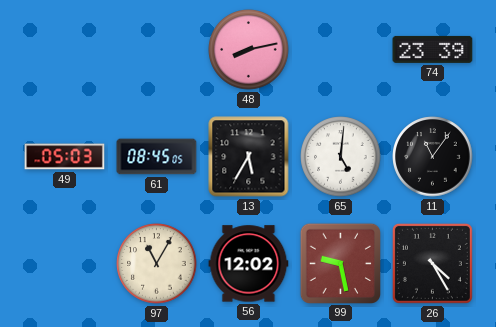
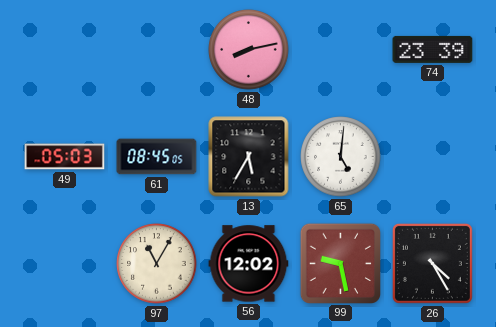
11: 11:06 -> none
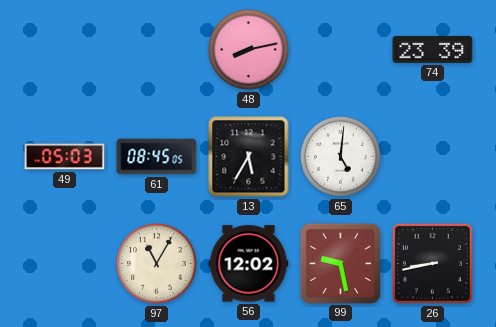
26: 4:25 -> 8:43
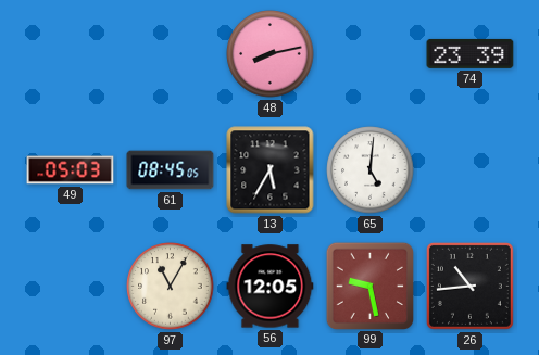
56: 12:02 -> 12:05
26: 8:43 -> 10:44
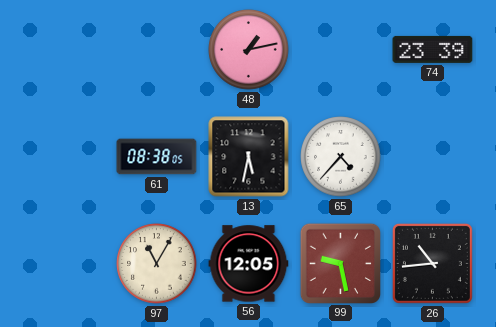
48: 8:13 -> 1:13
49: 05:03 -> none
61: 08:45 -> 08:38
13: 5:35 -> 5:32
65: 5:01 -> 4:37
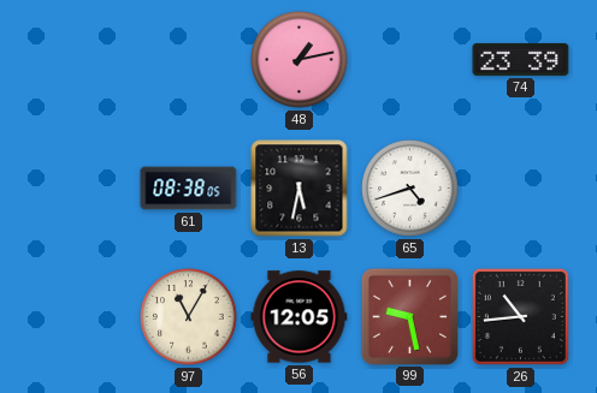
65: 4:37 -> 4:42
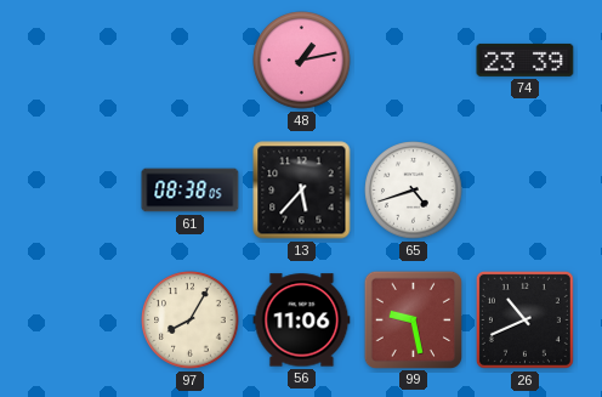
13: 5:32 -> 5:37
97: 11:05 -> 8:05
56: 12:05 -> 11:06
26: 10:44 -> 10:41
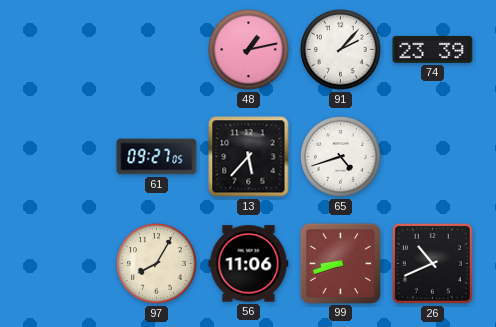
91: none -> 2:07
61: 08:38 -> 09:27
99: 9:28 -> 8:42
